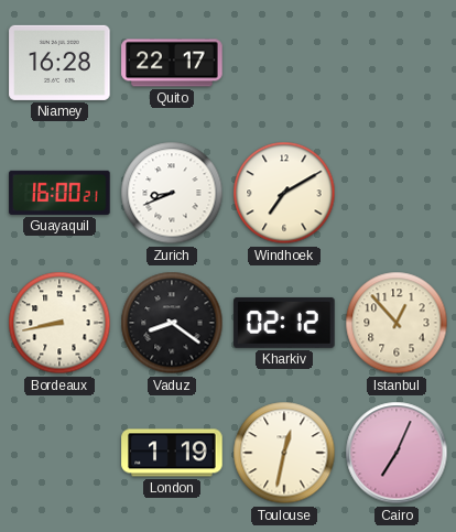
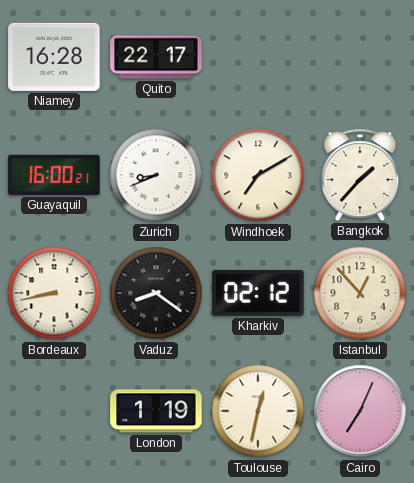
Bangkok: none -> 1:37
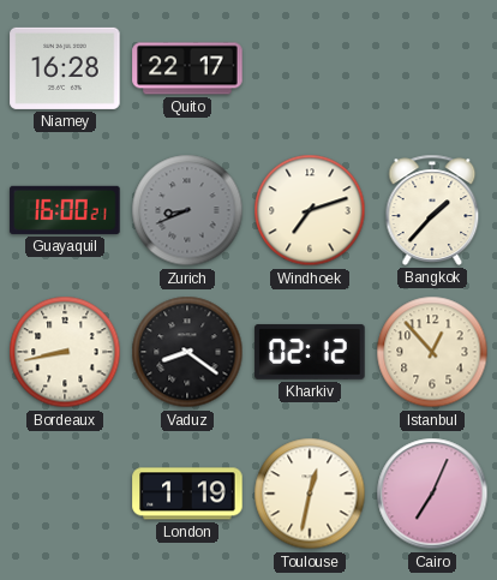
Zurich dial: white -> grey
Windhoek: 7:10 -> 7:12
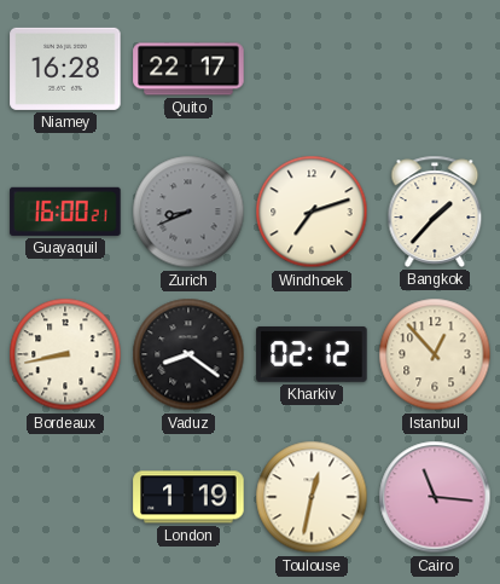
Cairo: 7:04 -> 11:16
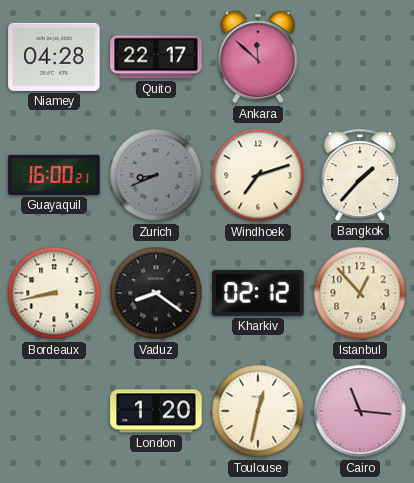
Niamey: 16:28 -> 04:28
Ankara: none -> 11:52
London: 1:19 -> 1:20
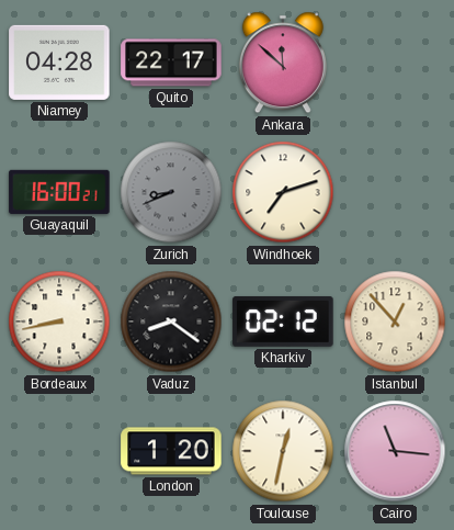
Bangkok: 1:37 -> none
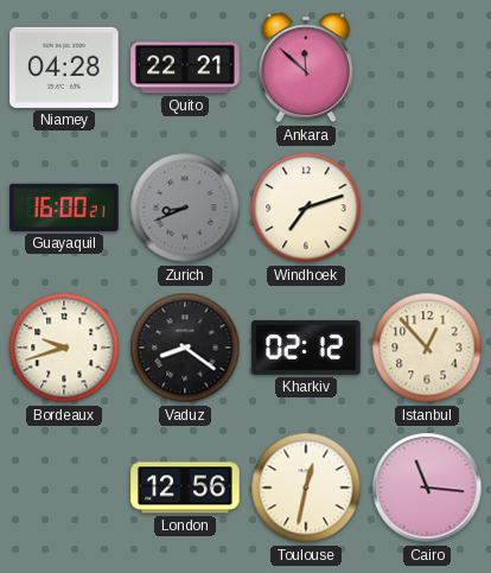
Quito: 22:17 -> 22:21
Bordeaux: 8:43 -> 9:42
London: 1:20 -> 12:56
